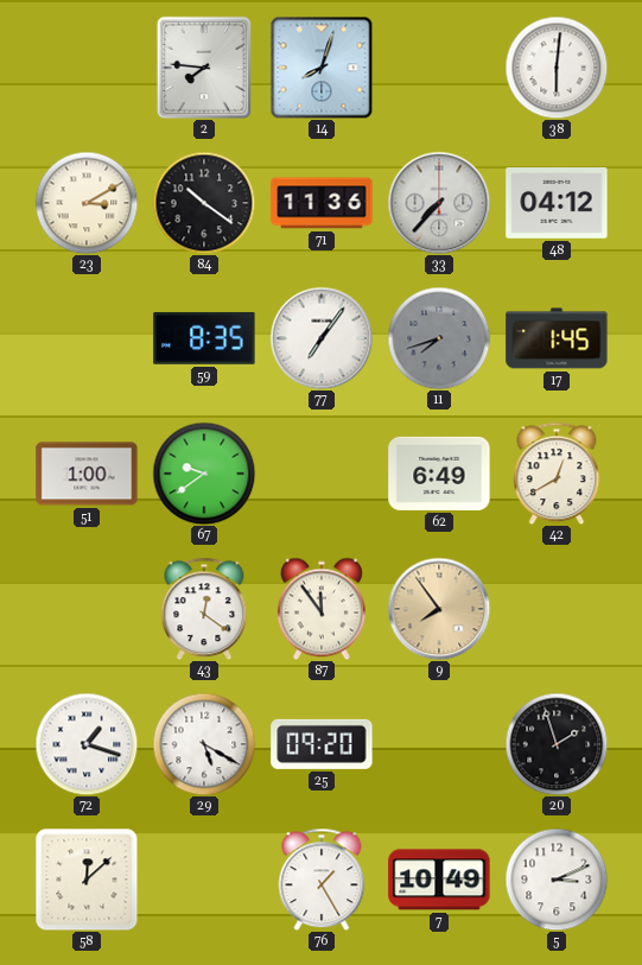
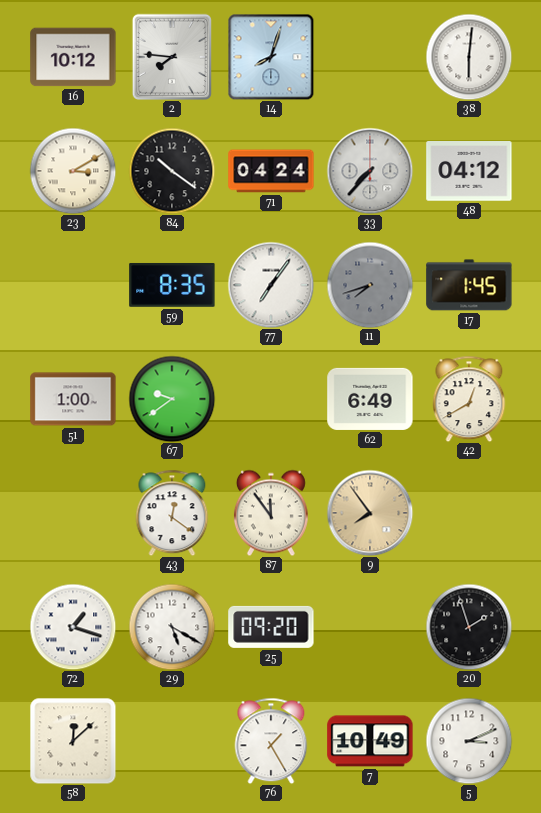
16: none -> 10:12
71: 11:36 -> 04:24
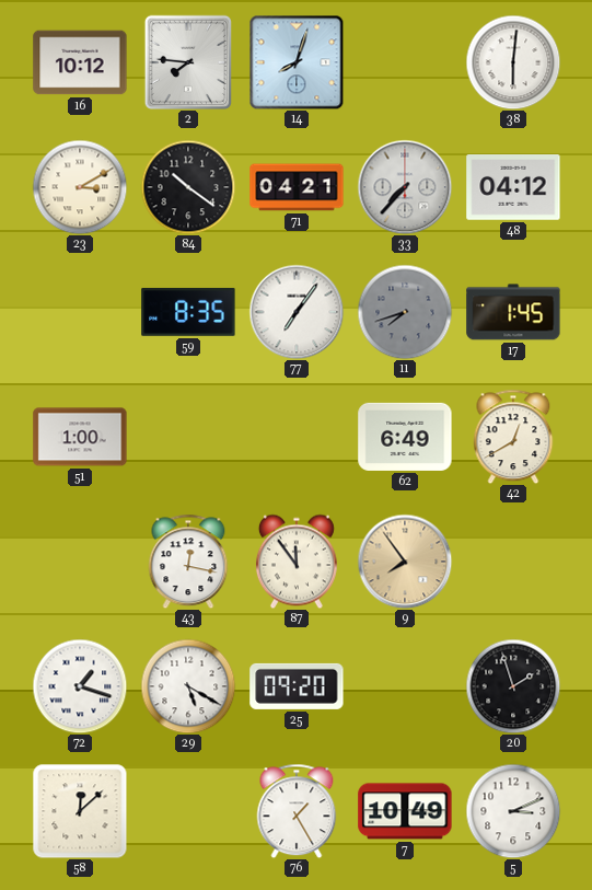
71: 04:24 -> 04:21
67: 9:39 -> none
43: 12:21 -> 12:17
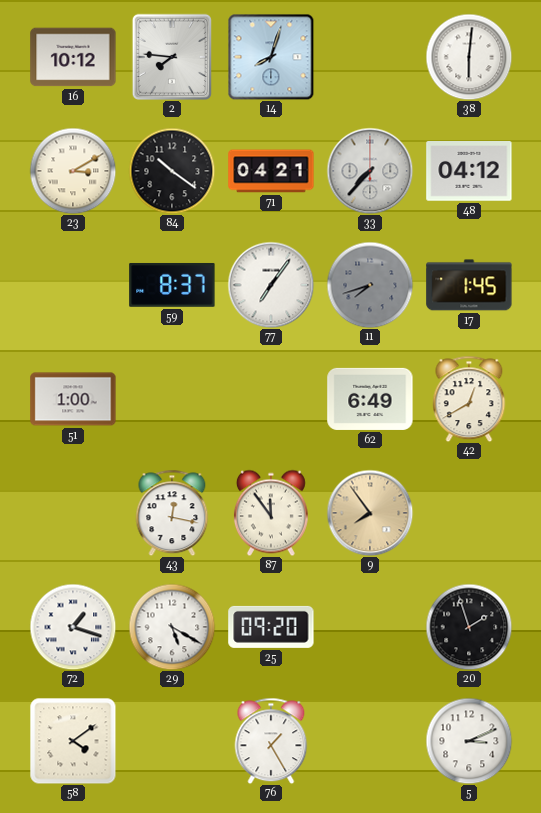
59: 8:35 -> 8:37
58: 12:08 -> 4:09
7: 10:49 -> none
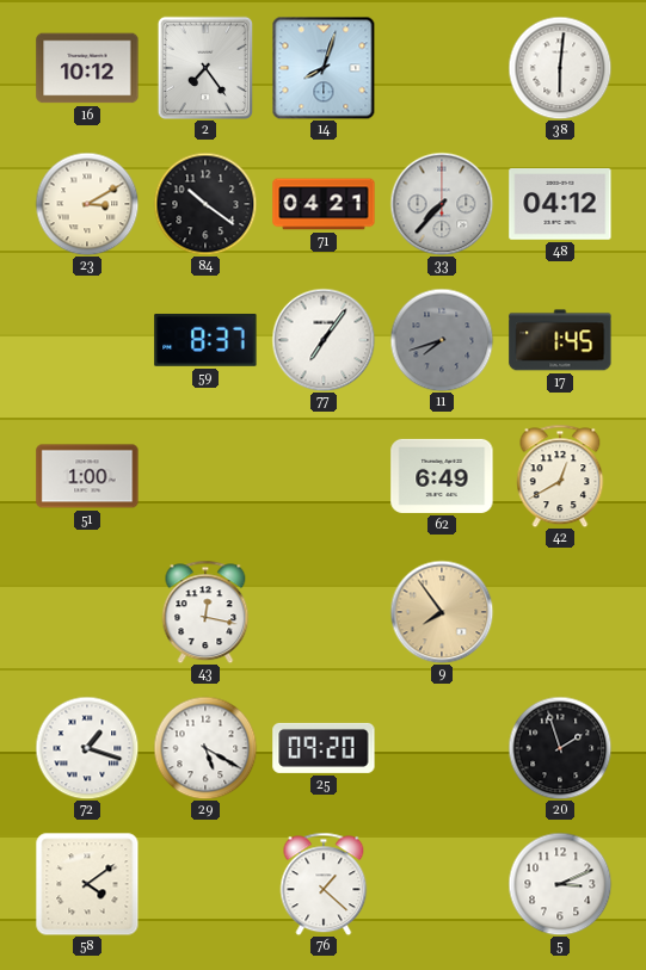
2: 7:46 -> 7:24
87: 11:54 -> none
76: 1:25 -> 1:22
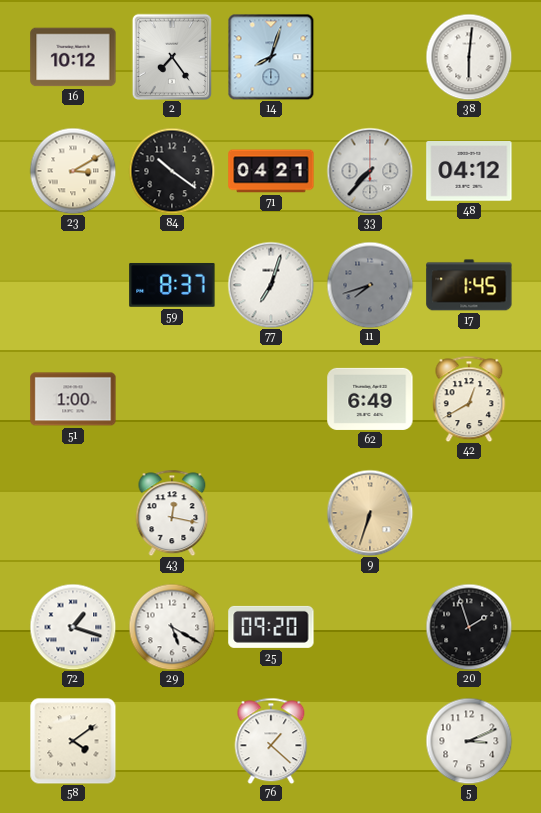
77: 7:06 -> 7:03
9: 7:54 -> 6:33
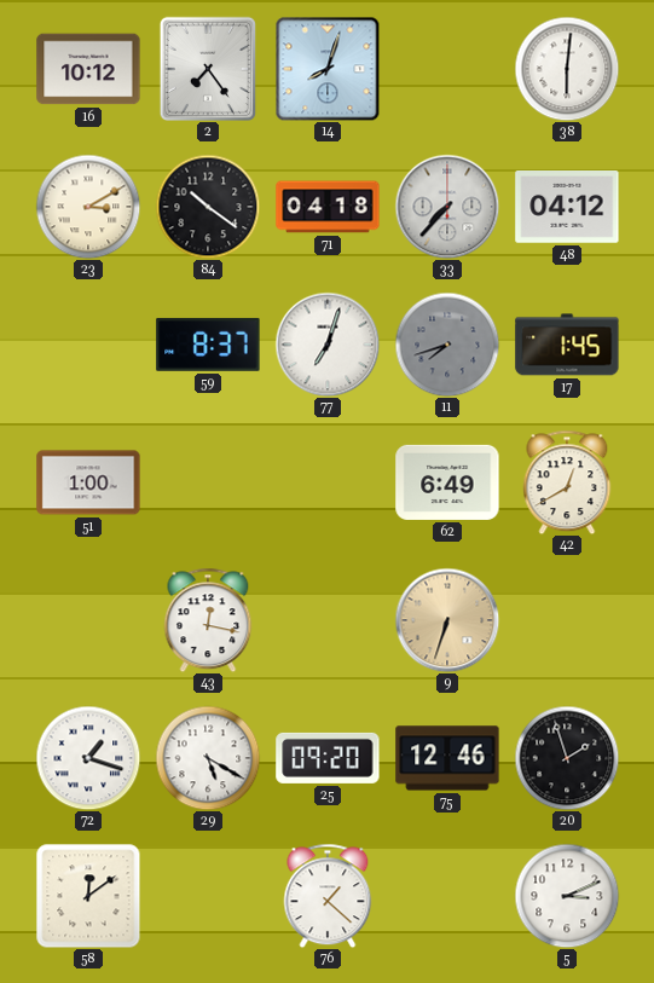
71: 04:21 -> 04:18
75: none -> 12:46
58: 4:09 -> 12:09
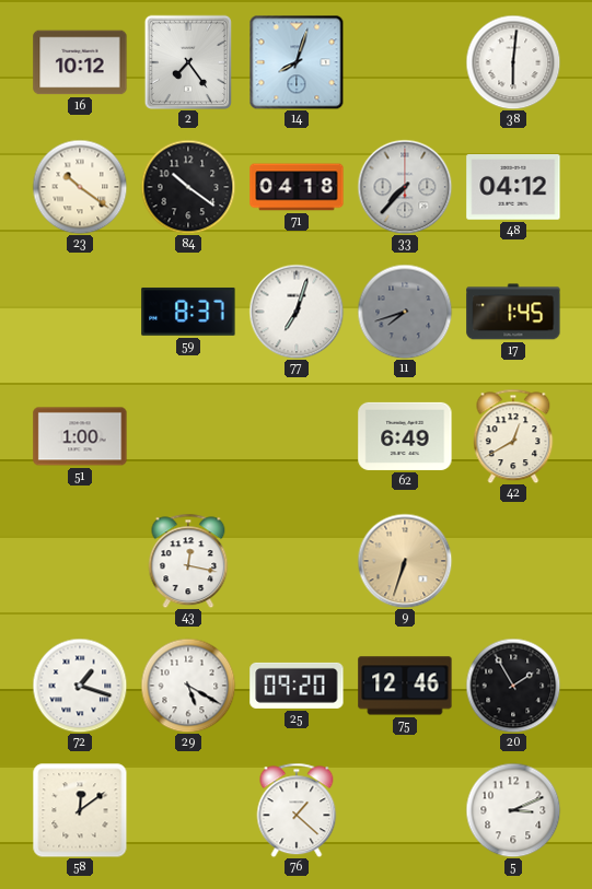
23: 3:10 -> 10:21
20: 1:57 -> 1:55
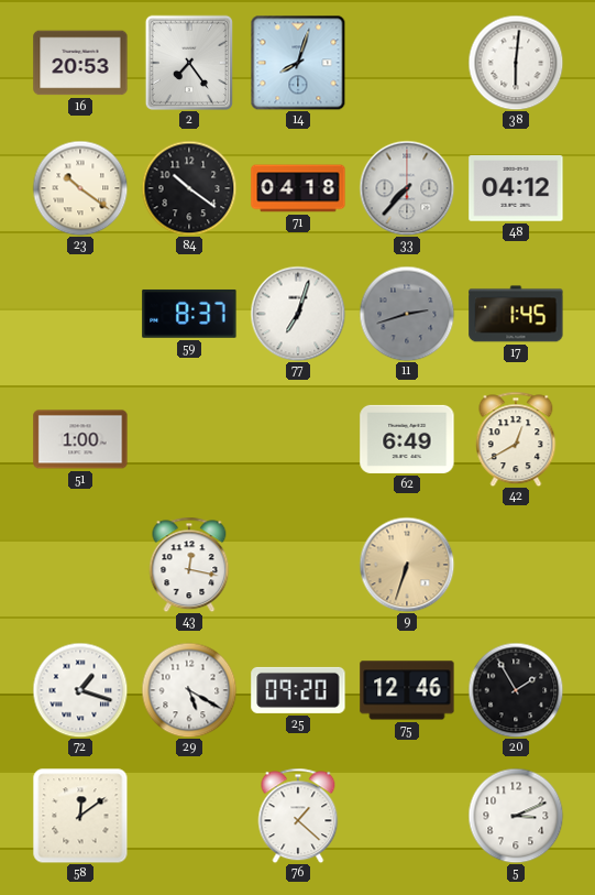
16: 10:12 -> 20:53
11: 7:42 -> 2:42
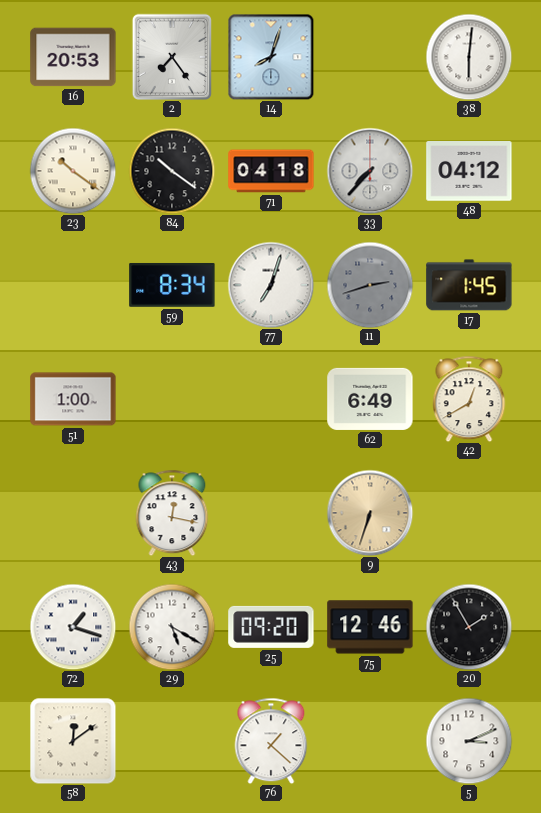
59: 8:37 -> 8:34
